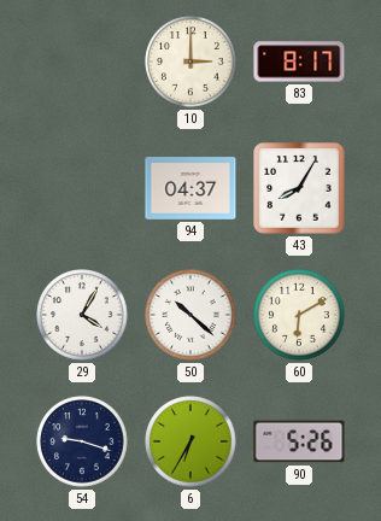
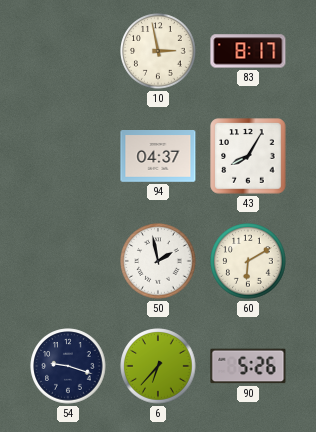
10: 3:00 -> 2:58
29: 4:05 -> none
50: 10:22 -> 1:58
6: 6:35 -> 6:37
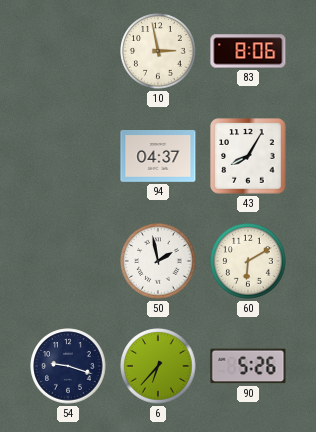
83: 8:17 -> 8:06
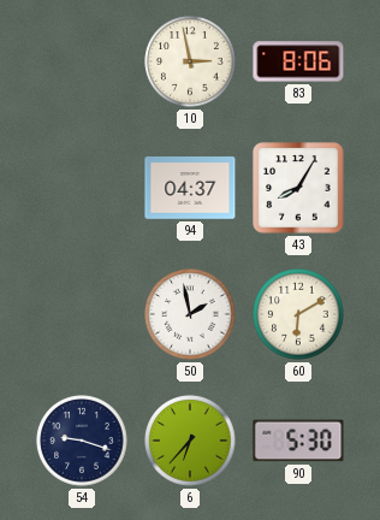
90: 5:26 -> 5:30
